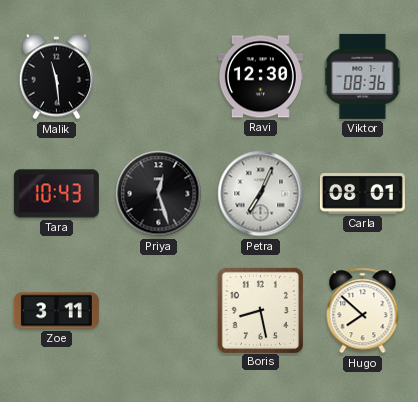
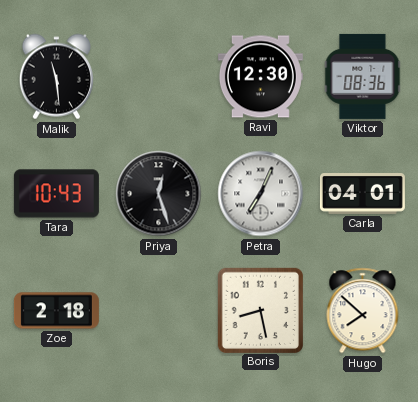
Carla: 08:01 -> 04:01
Zoe: 3:11 -> 2:18
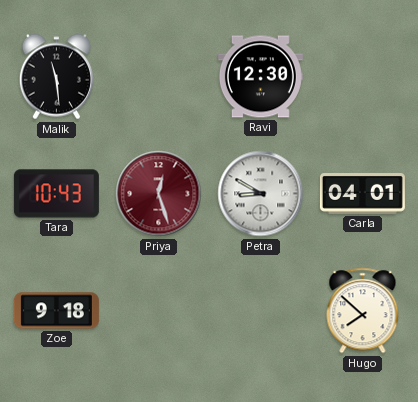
Viktor: 08:36 -> none
Priya dial: black -> burgundy
Petra: 7:04 -> 8:50
Zoe: 2:18 -> 9:18
Boris: 8:28 -> none
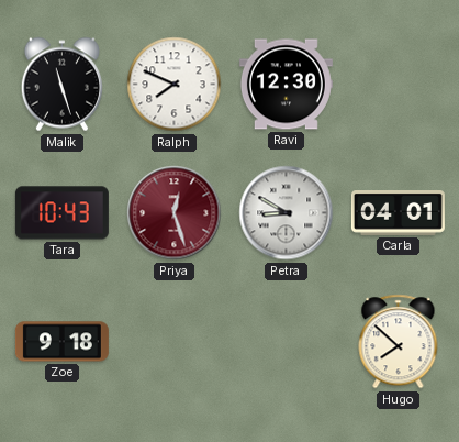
Malik: 11:29 -> 11:27
Ralph: none -> 7:49
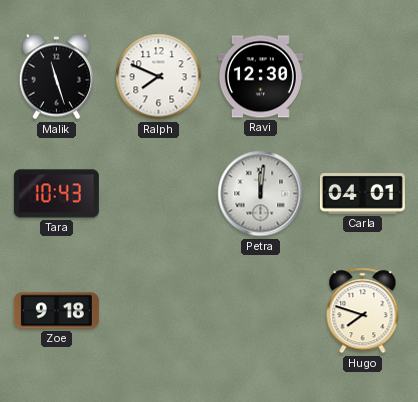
Priya: 12:27 -> none
Petra: 8:50 -> 12:01
Hugo: 7:52 -> 7:48
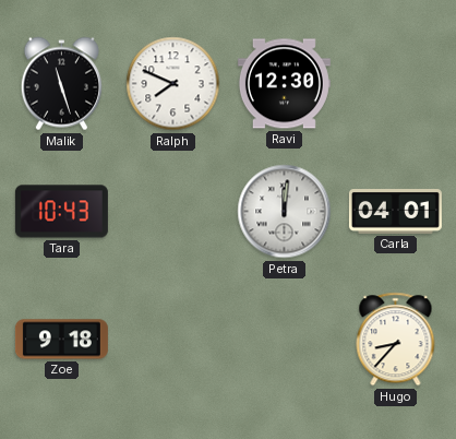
Hugo: 7:48 -> 8:37
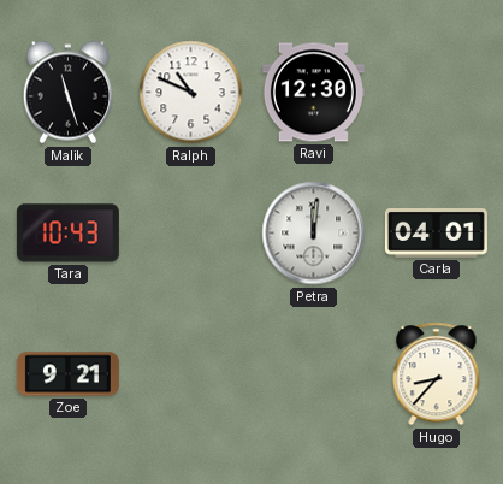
Ralph: 7:49 -> 10:49
Zoe: 9:18 -> 9:21
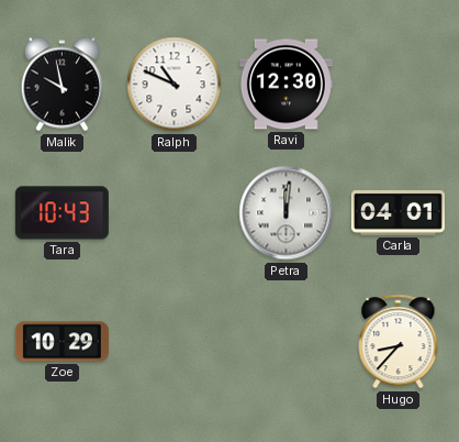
Malik: 11:27 -> 9:58
Zoe: 9:21 -> 10:29
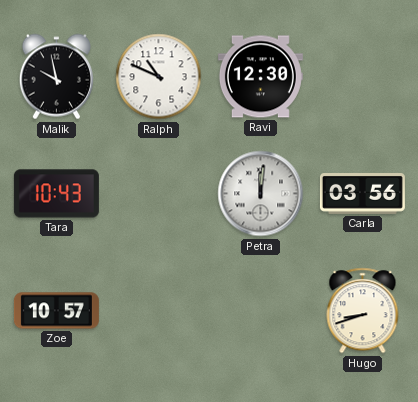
Carla: 04:01 -> 03:56
Zoe: 10:29 -> 10:57
Hugo: 8:37 -> 8:42
